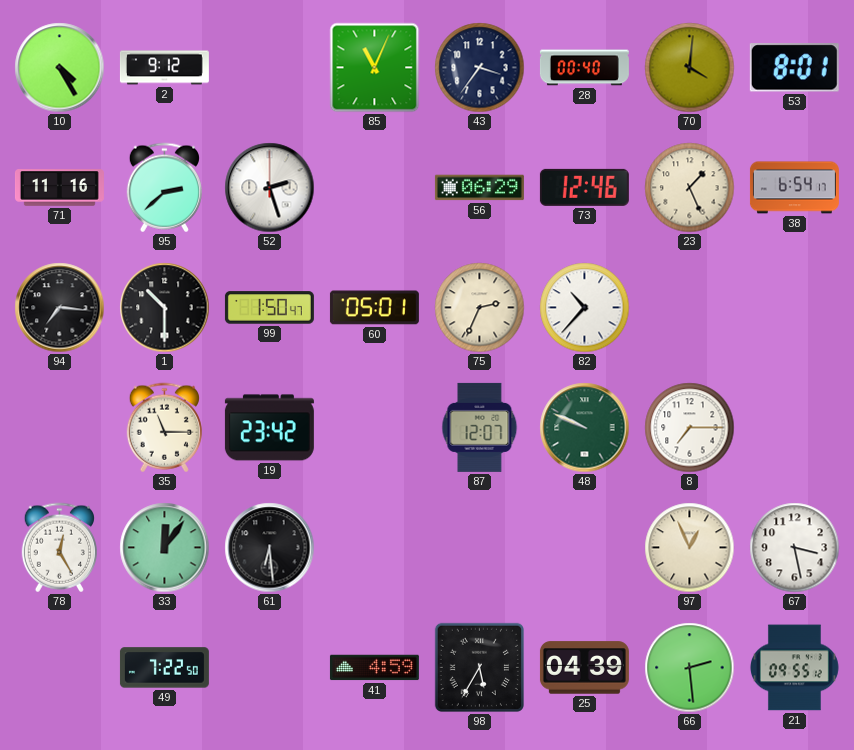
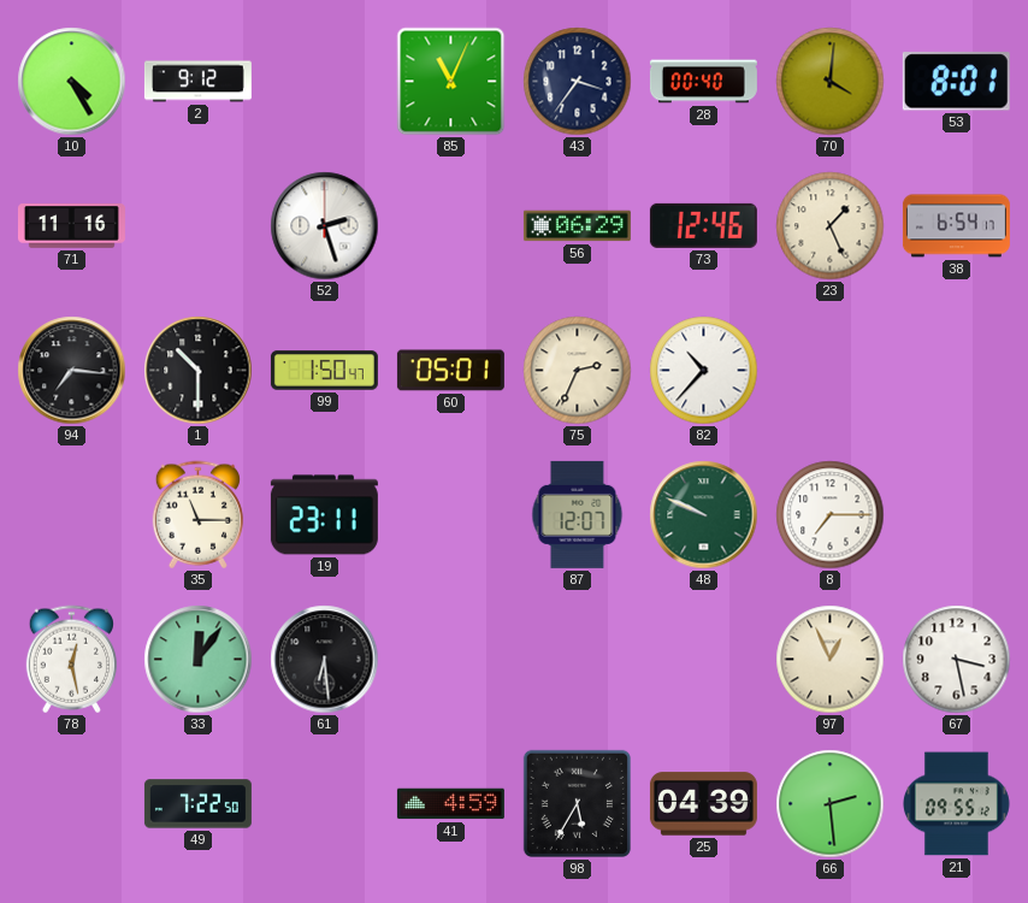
95: 2:38 -> none
19: 23:42 -> 23:11
78: 12:25 -> 12:28
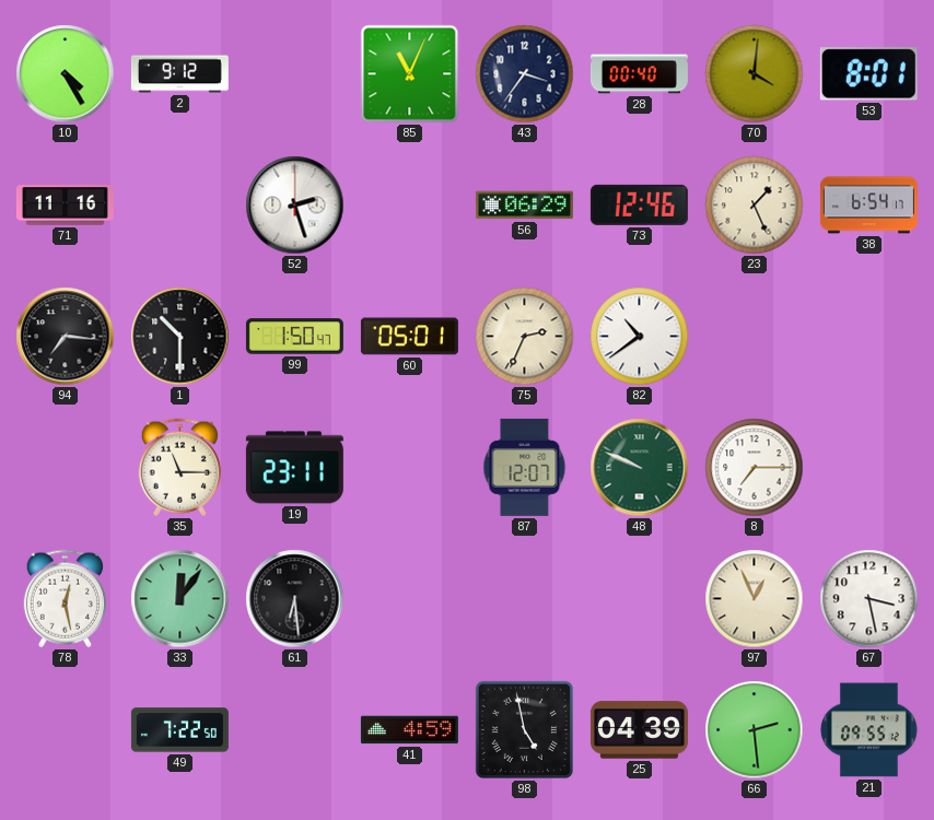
82: 10:37 -> 10:39
98: 5:35 -> 4:58
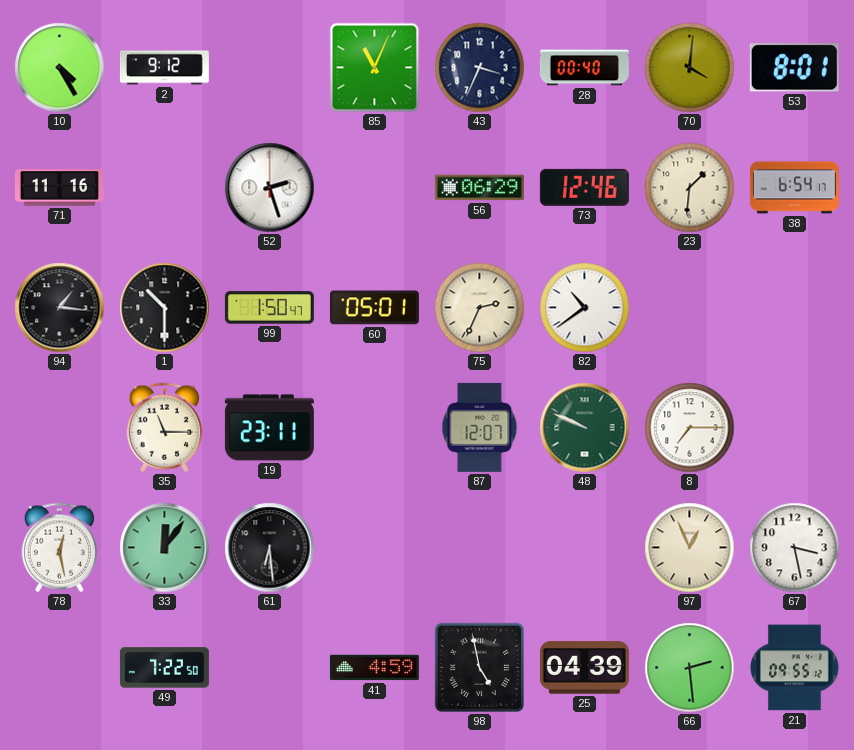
43: 3:36 -> 3:34
23: 1:26 -> 1:31
94: 7:16 -> 1:16
